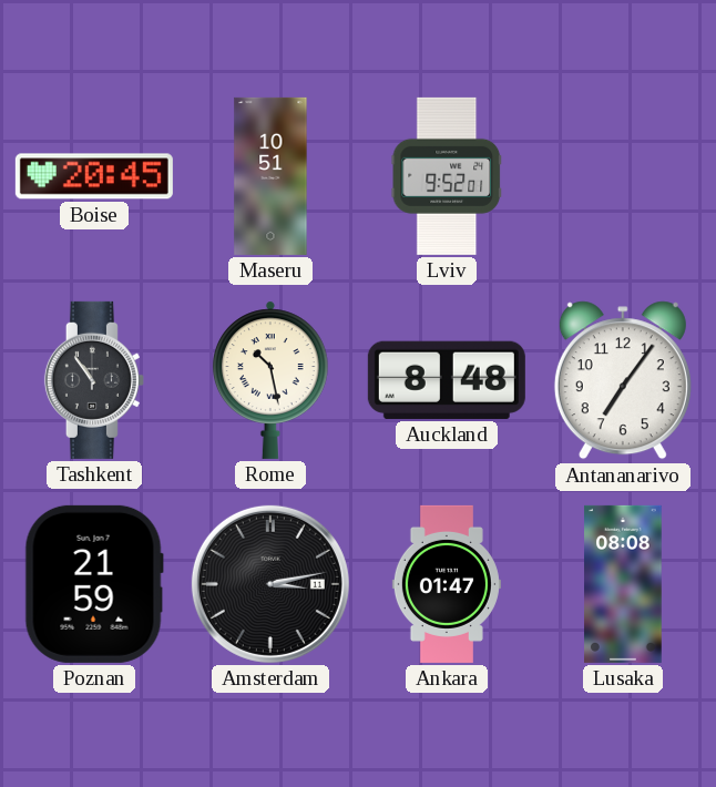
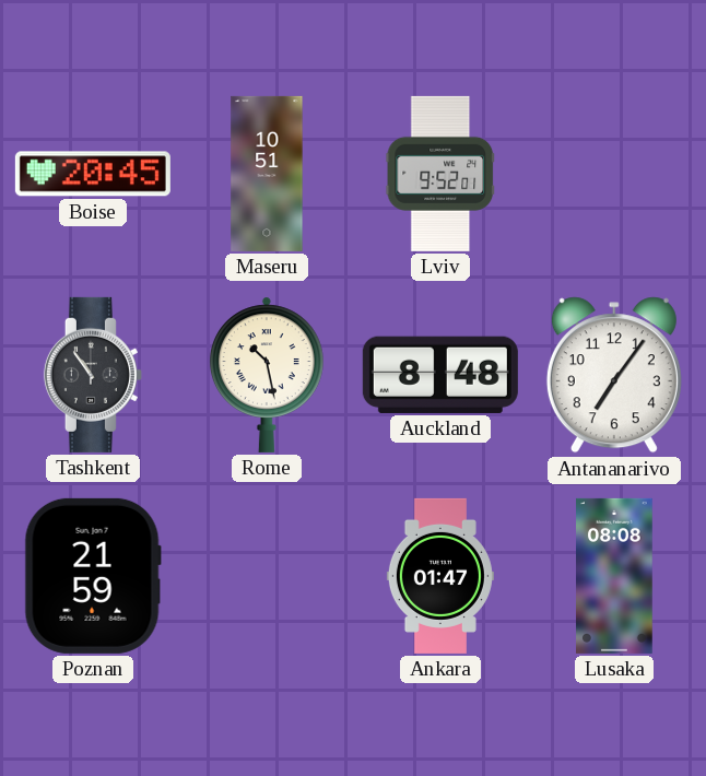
Amsterdam: 3:13 -> none
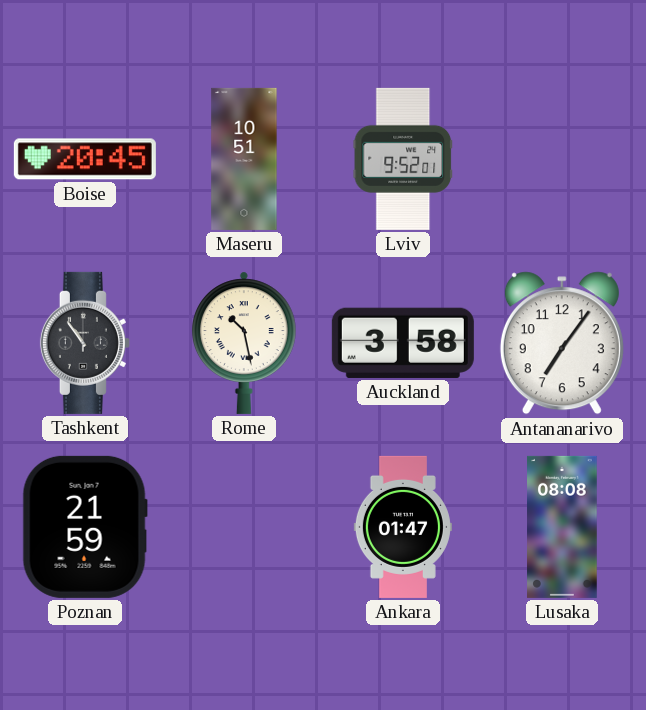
Auckland: 8:48 -> 3:58
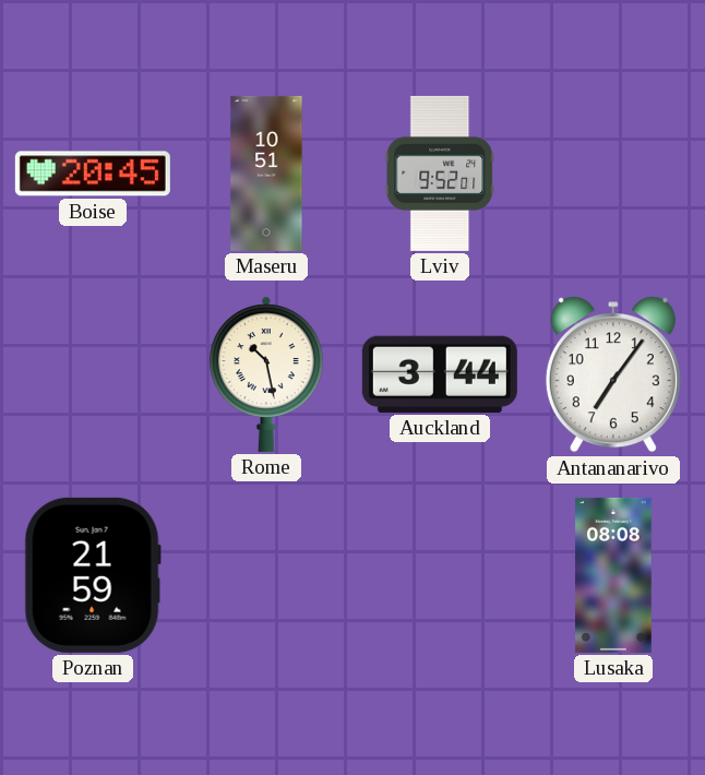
Tashkent: 10:54 -> none
Auckland: 3:58 -> 3:44
Ankara: 01:47 -> none
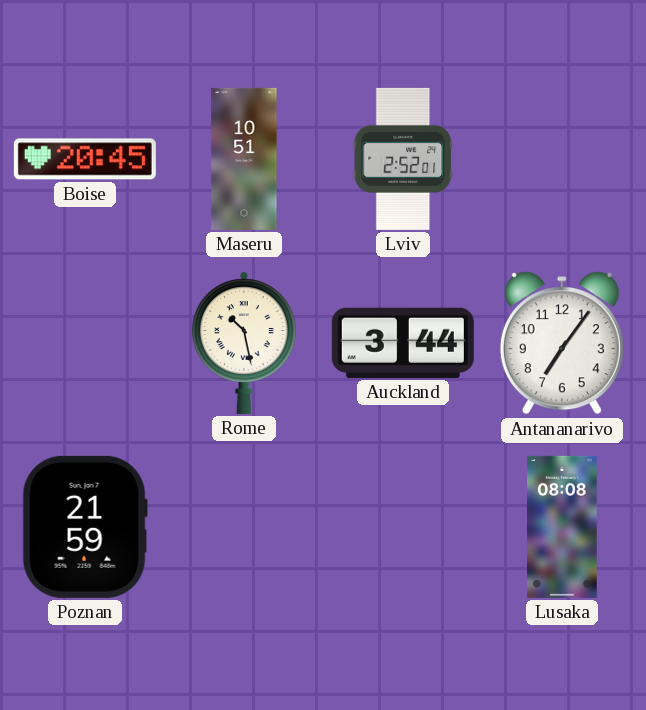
Lviv: 9:52 -> 2:52
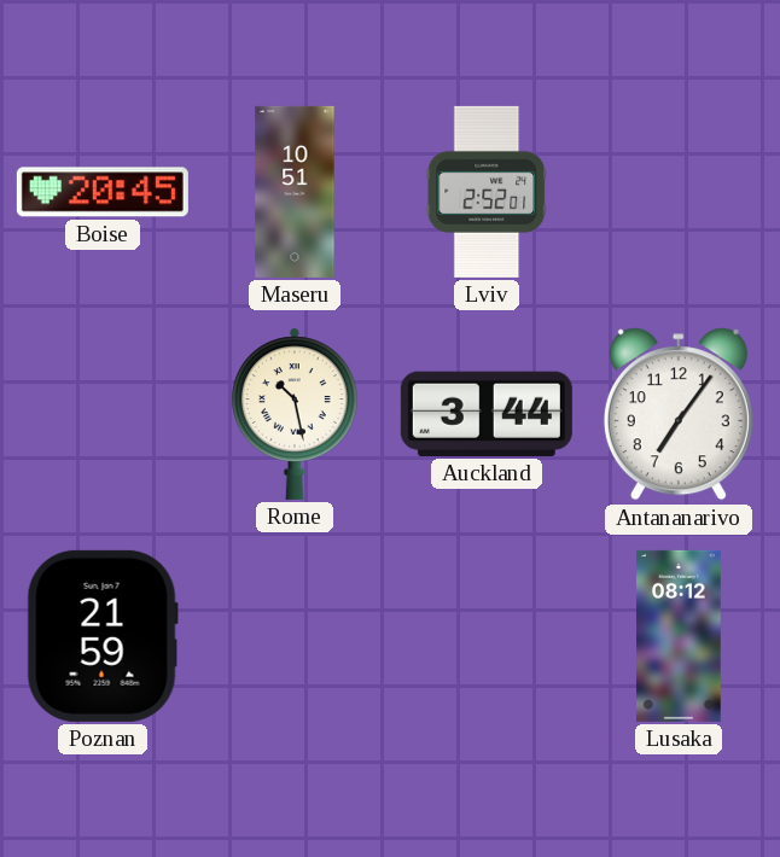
Lusaka: 08:08 -> 08:12
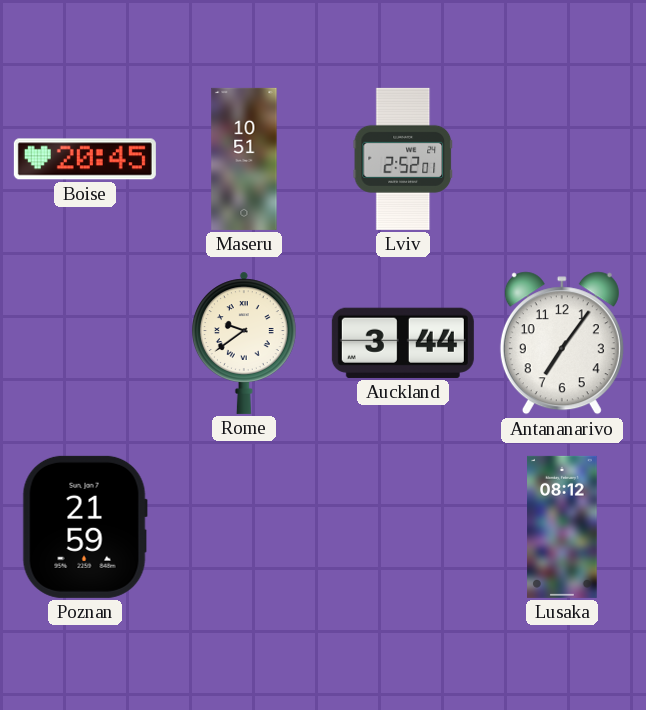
Rome: 10:28 -> 9:39
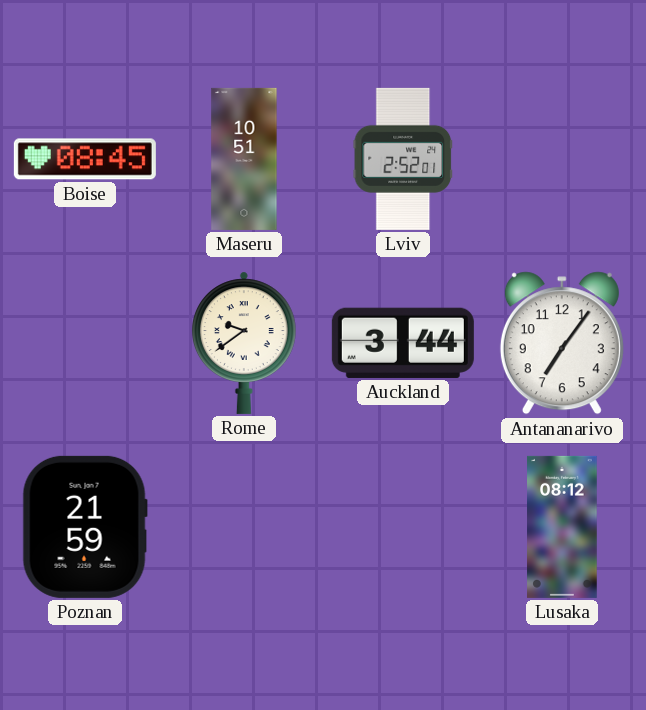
Boise: 20:45 -> 08:45
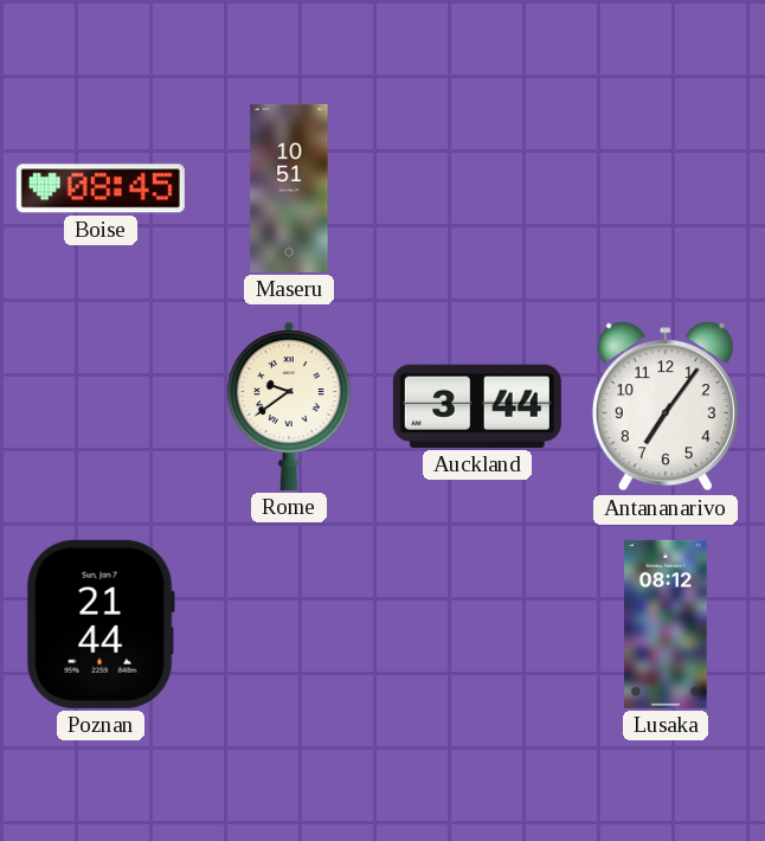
Lviv: 2:52 -> none
Poznan: 21:59 -> 21:44
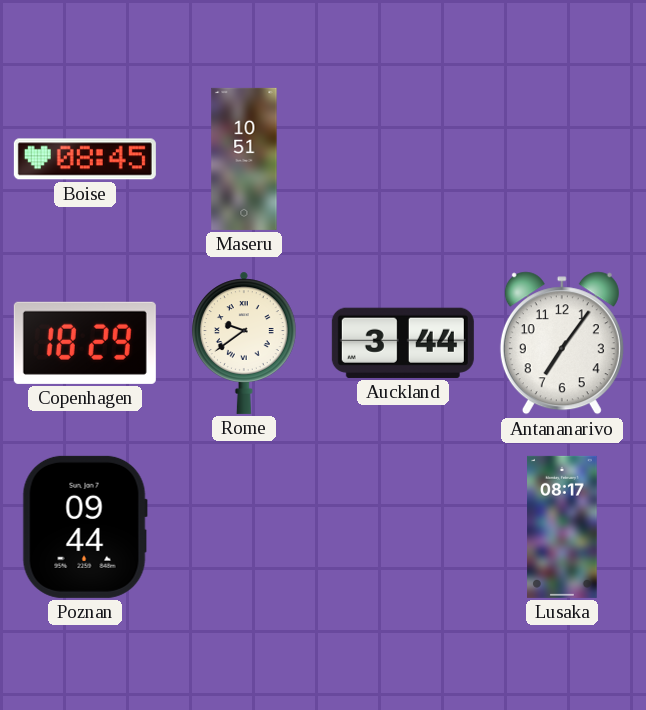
Copenhagen: none -> 18:29
Poznan: 21:44 -> 09:44
Lusaka: 08:12 -> 08:17
